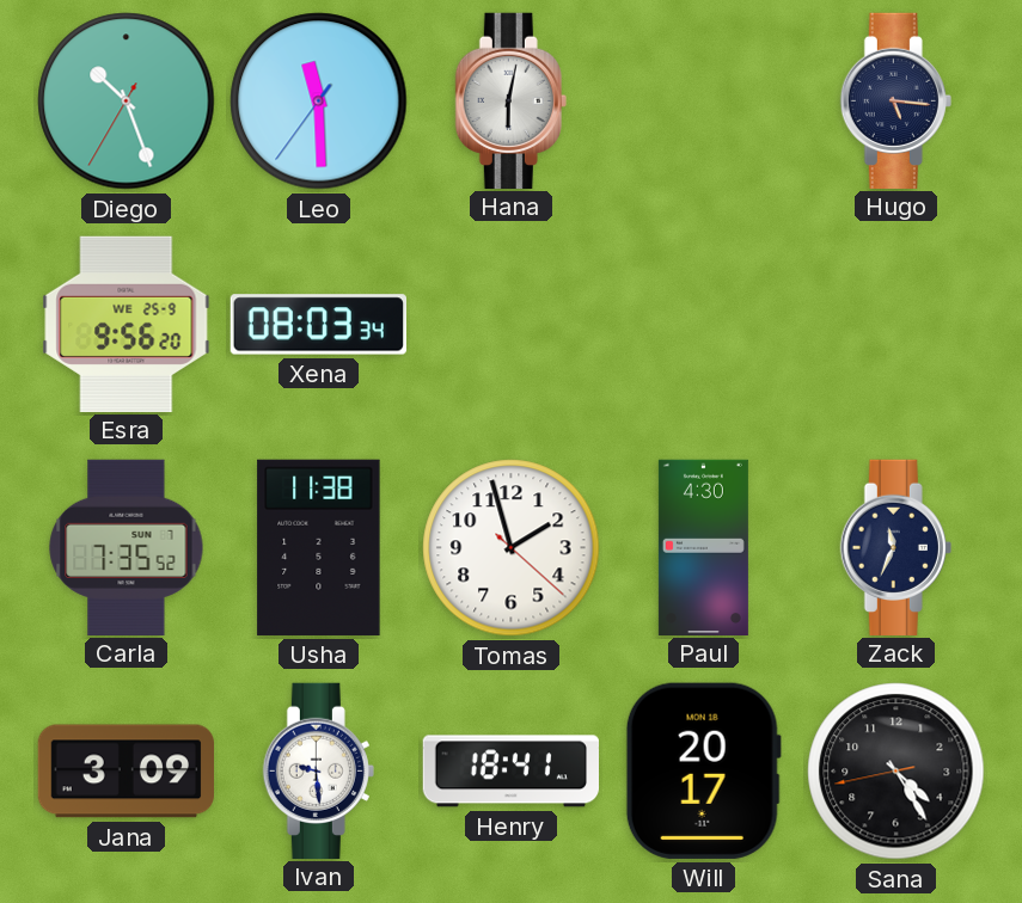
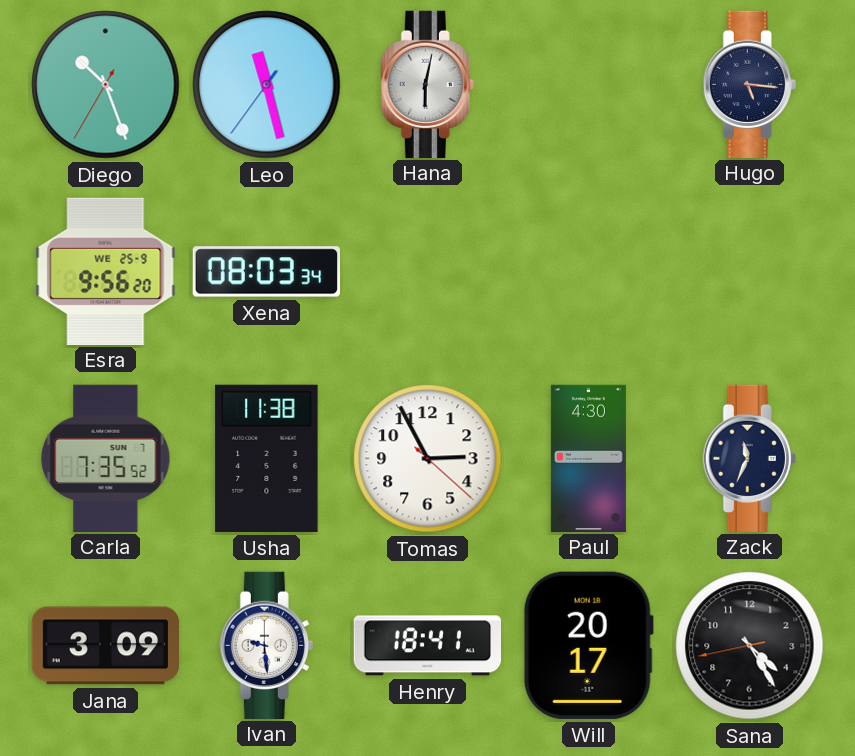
Leo: 11:29 -> 11:27
Tomas: 1:57 -> 2:55
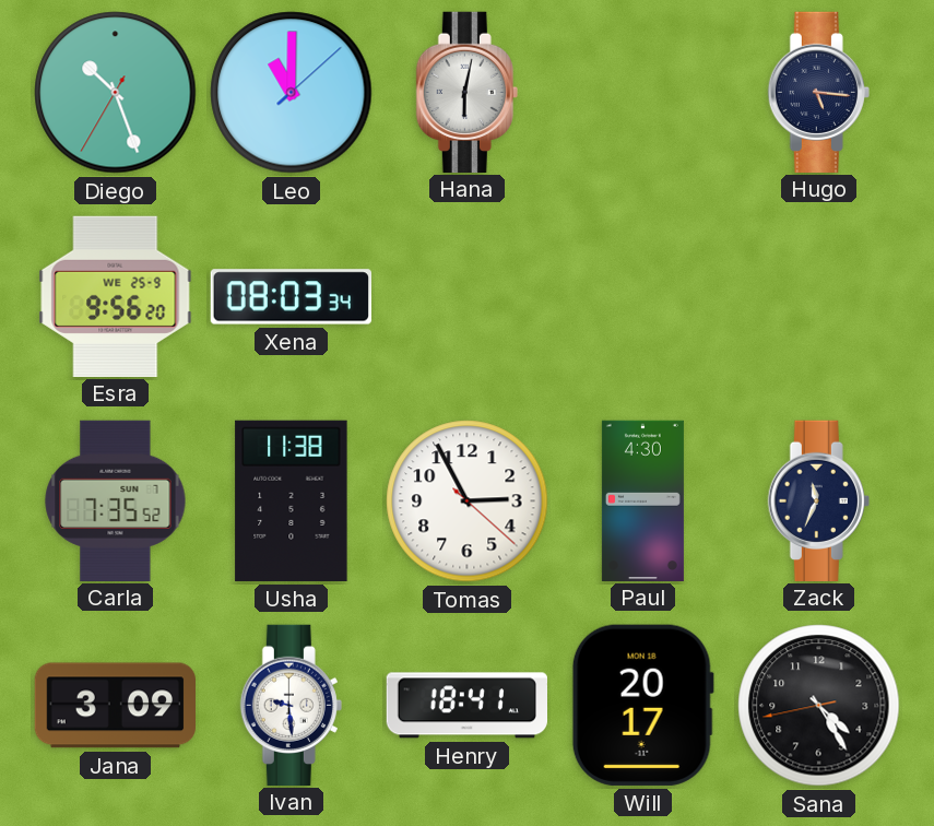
Leo: 11:27 -> 11:00
